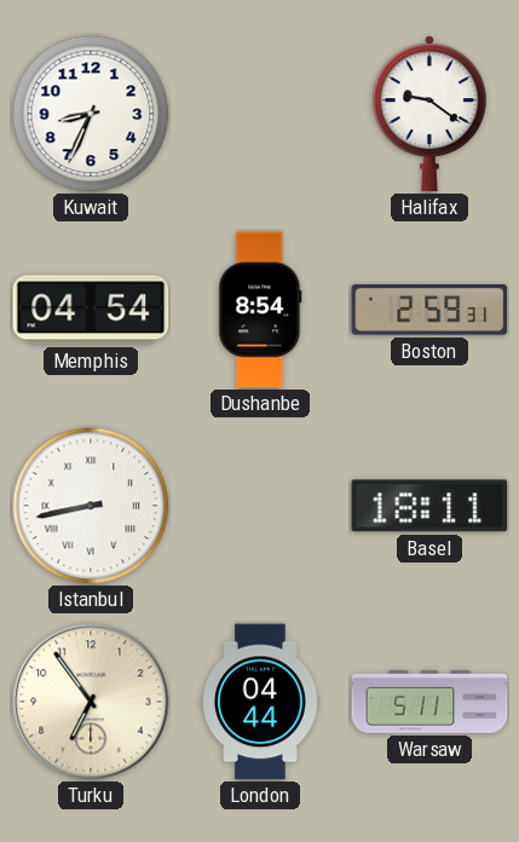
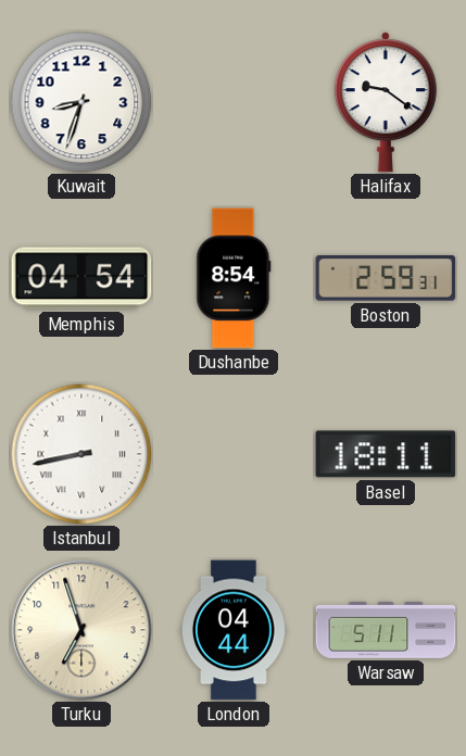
Kuwait: 8:34 -> 8:33
Turku: 6:54 -> 6:57
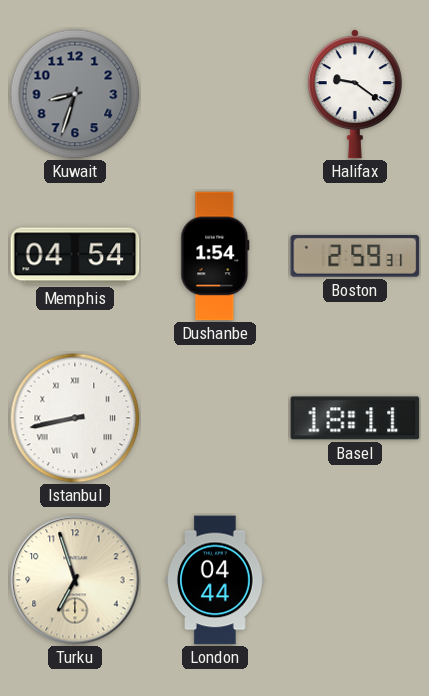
Kuwait dial: white -> grey
Dushanbe: 8:54 -> 1:54
Warsaw: 5:11 -> none
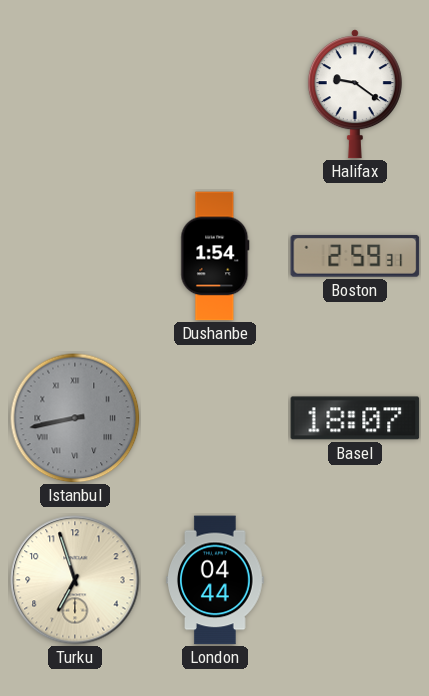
Kuwait: 8:33 -> none
Memphis: 04:54 -> none
Istanbul dial: white -> grey
Basel: 18:11 -> 18:07
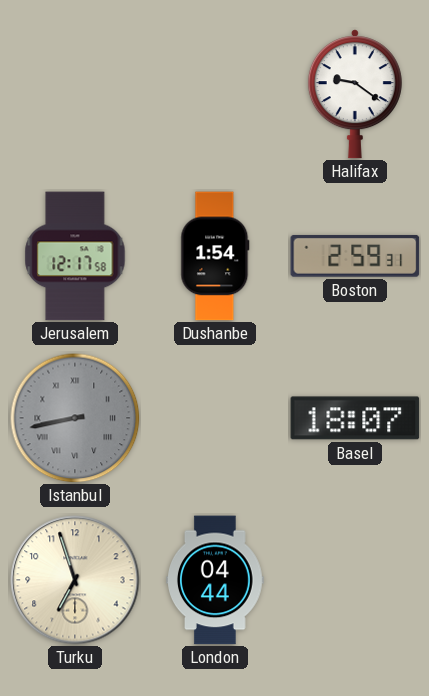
Jerusalem: none -> 12:17
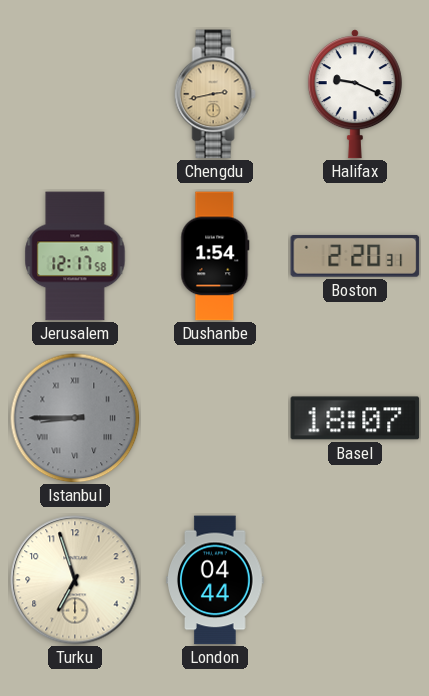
Chengdu: none -> 2:43
Halifax: 9:21 -> 9:19
Boston: 2:59 -> 2:20
Istanbul: 8:43 -> 8:45
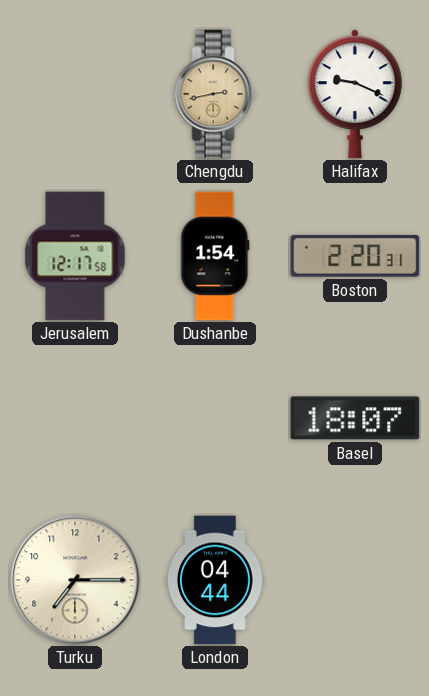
Istanbul: 8:45 -> none
Turku: 6:57 -> 7:15
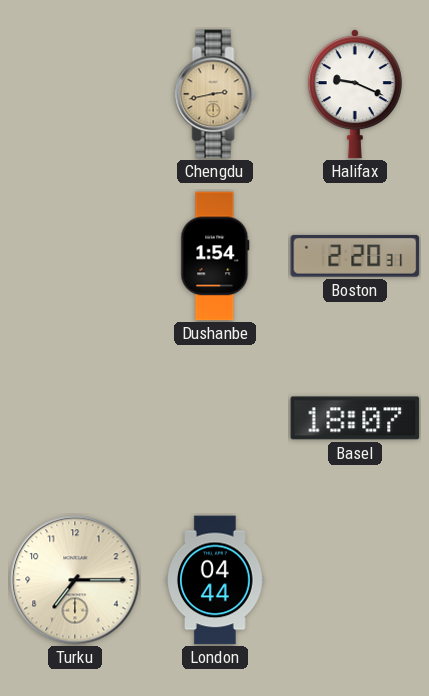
Jerusalem: 12:17 -> none
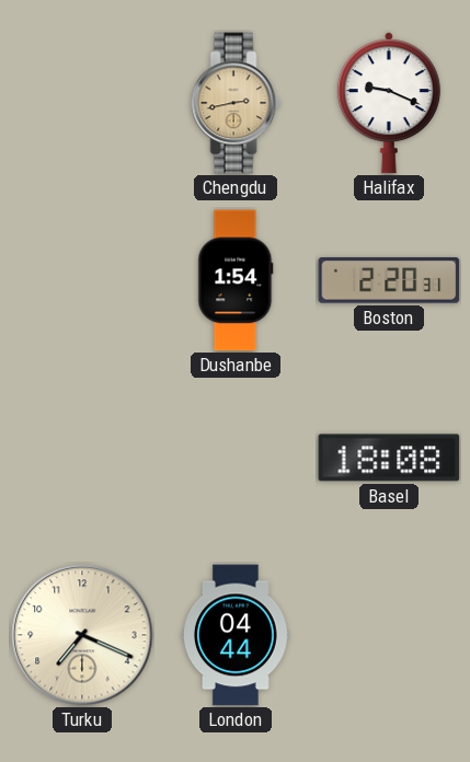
Basel: 18:07 -> 18:08
Turku: 7:15 -> 7:19
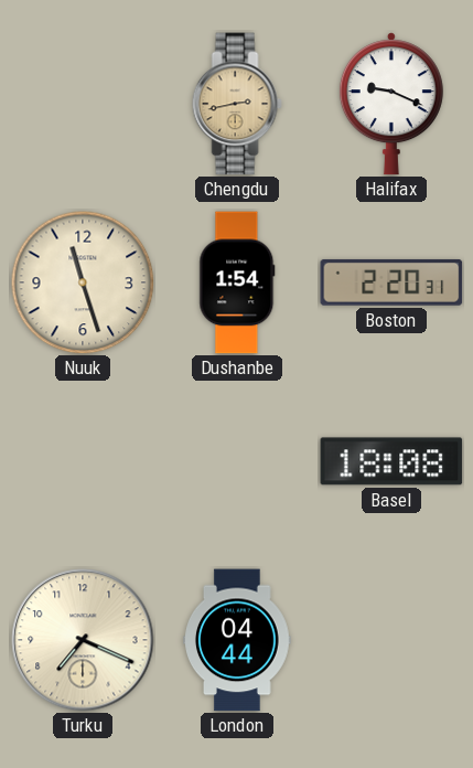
Nuuk: none -> 11:27
